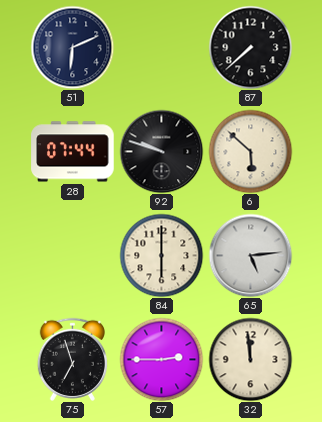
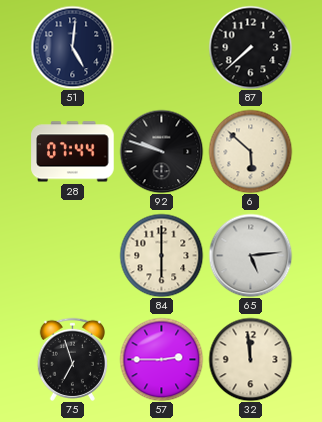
51: 6:11 -> 5:01
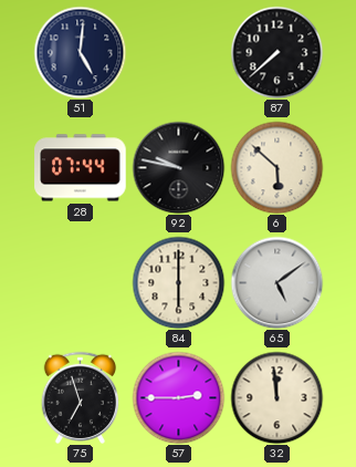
92: 9:48 -> 9:47
65: 5:14 -> 5:09
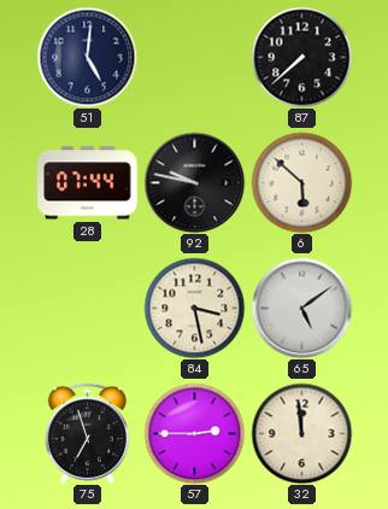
84: 6:00 -> 3:28
